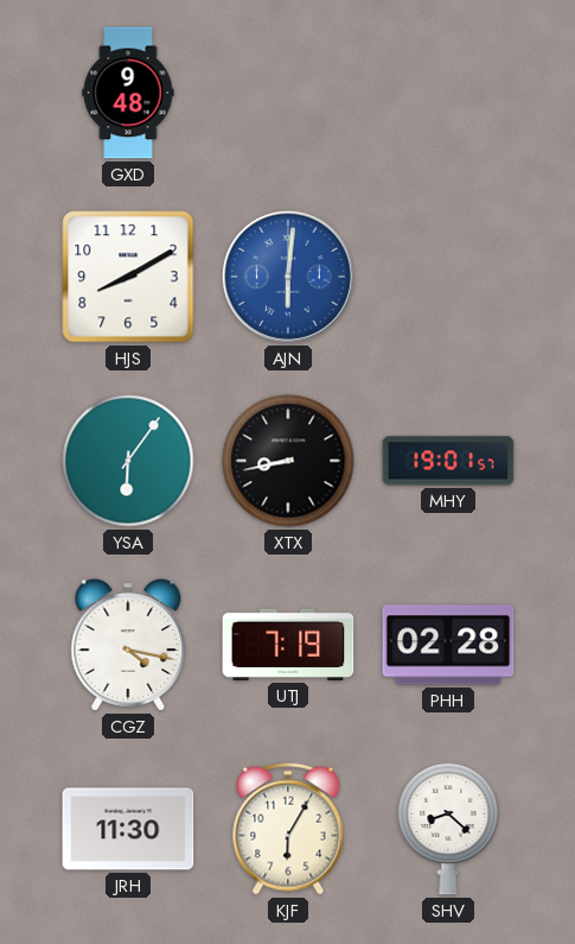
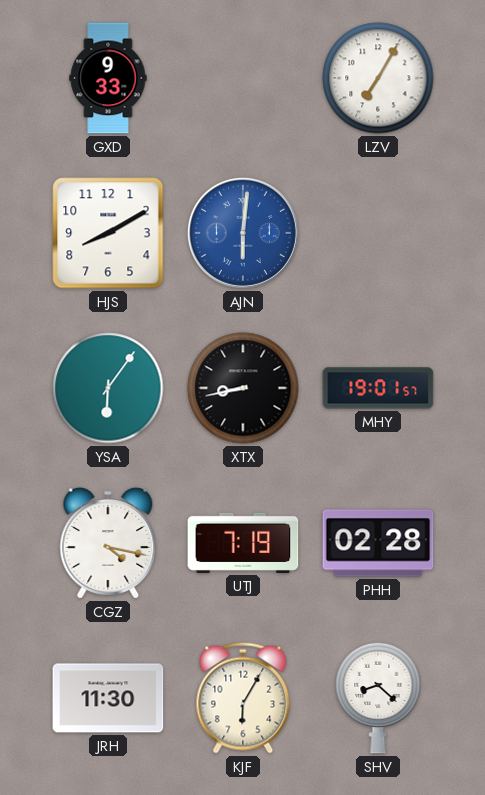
GXD: 9:48 -> 9:33
LZV: none -> 7:05
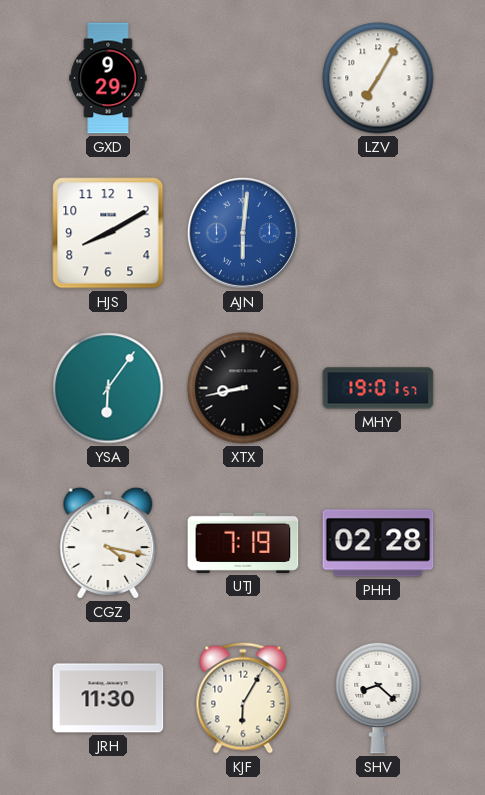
GXD: 9:33 -> 9:29
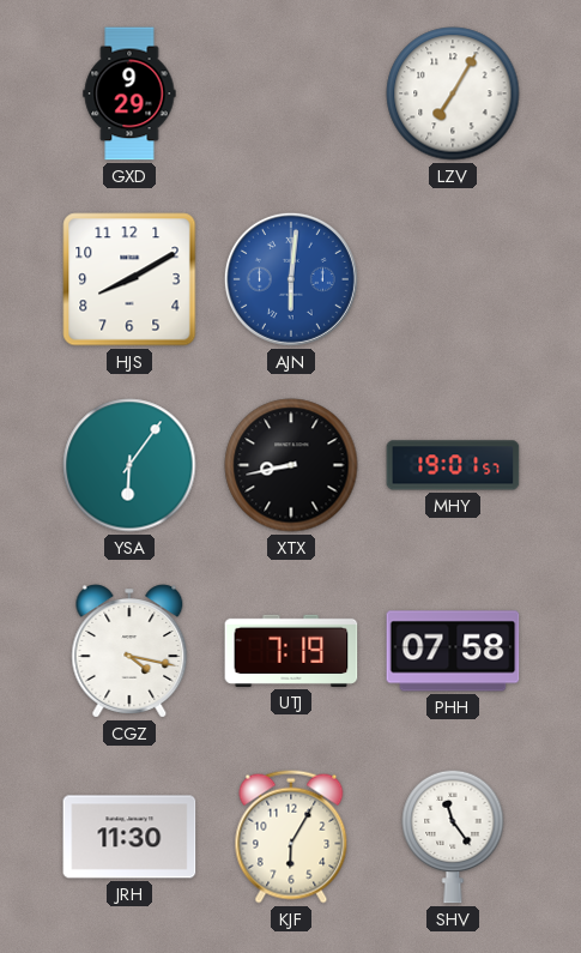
PHH: 02:28 -> 07:58
SHV: 8:22 -> 11:24
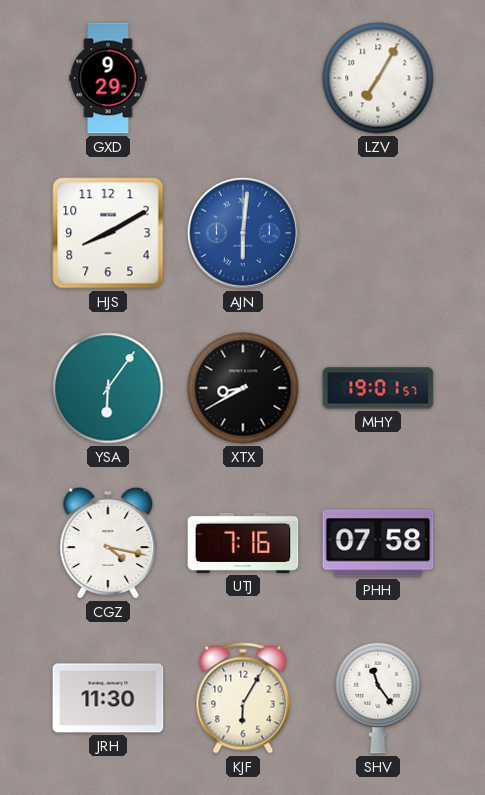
XTX: 8:43 -> 8:40
UTJ: 7:19 -> 7:16
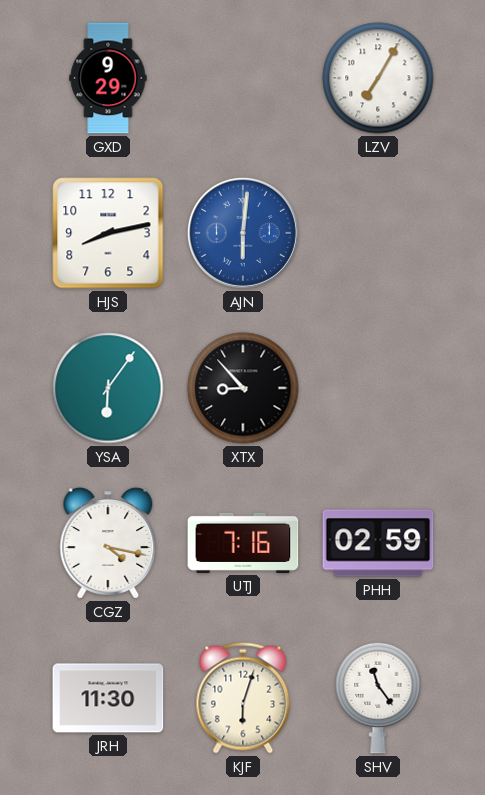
HJS: 8:10 -> 8:13
XTX: 8:40 -> 8:53
MHY: 19:01 -> none
PHH: 07:58 -> 02:59
KJF: 6:05 -> 6:03
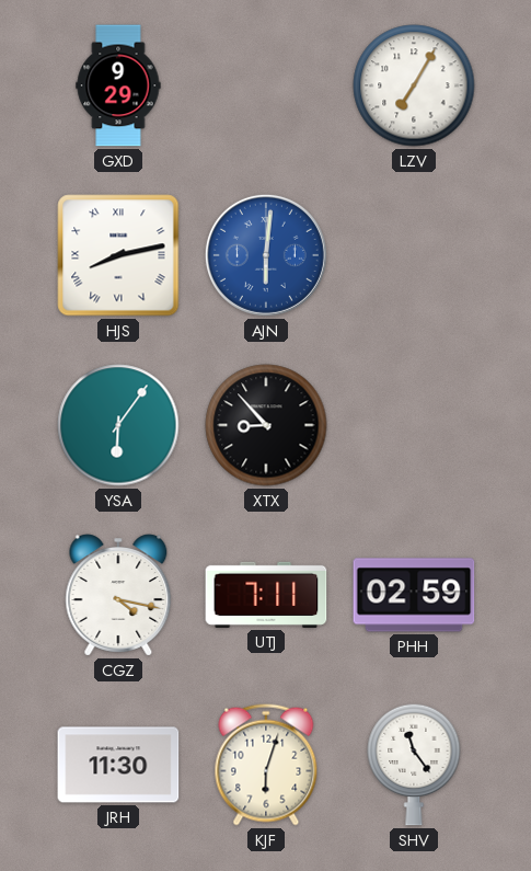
HJS numerals: Arabic -> Roman
UTJ: 7:16 -> 7:11
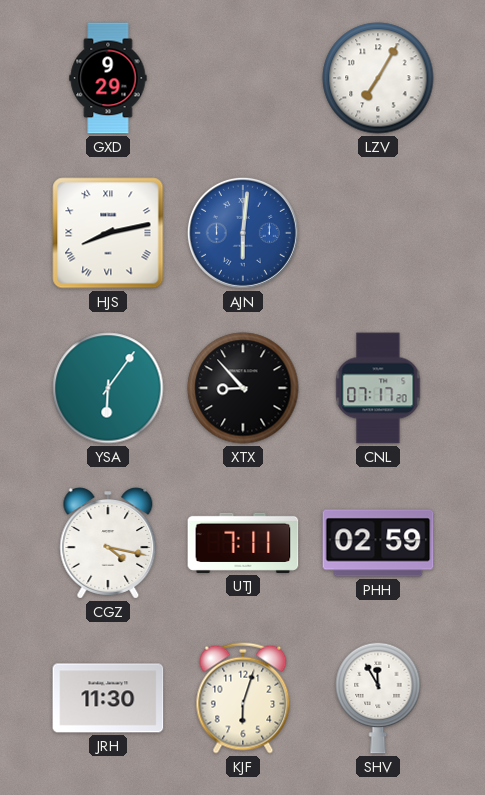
CNL: none -> 07:17
SHV: 11:24 -> 11:55
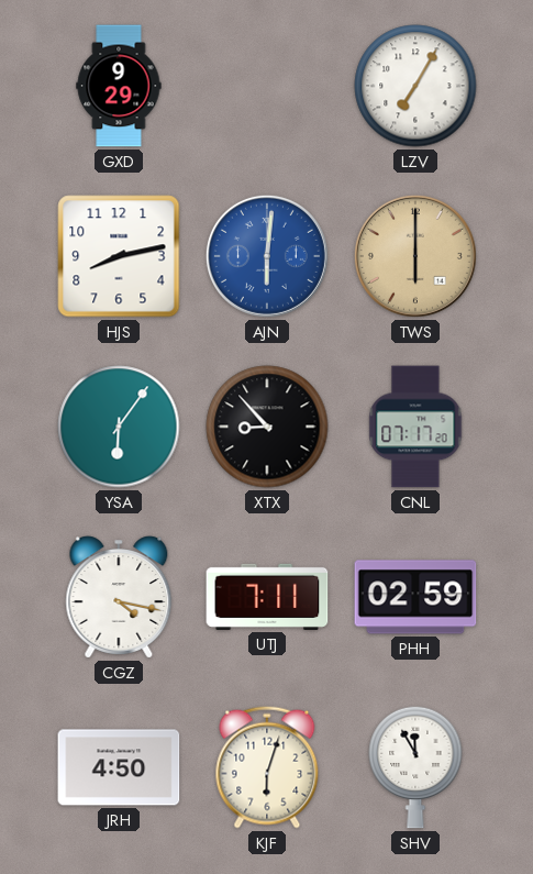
HJS numerals: Roman -> Arabic
TWS: none -> 6:00
JRH: 11:30 -> 4:50
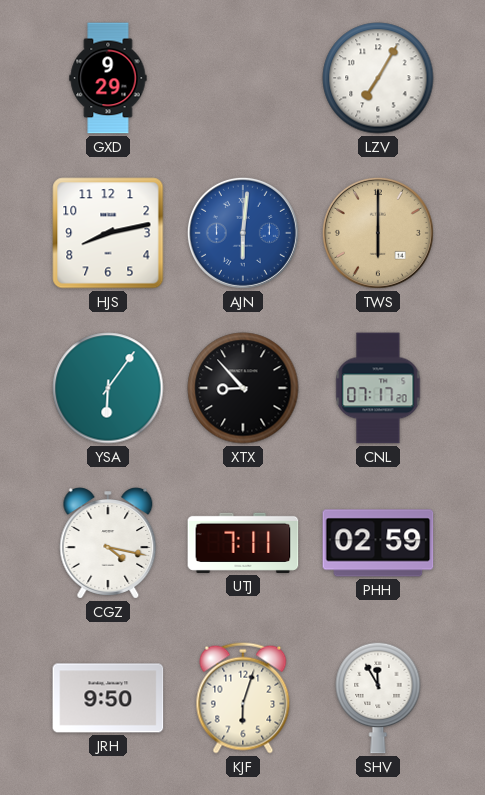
JRH: 4:50 -> 9:50
